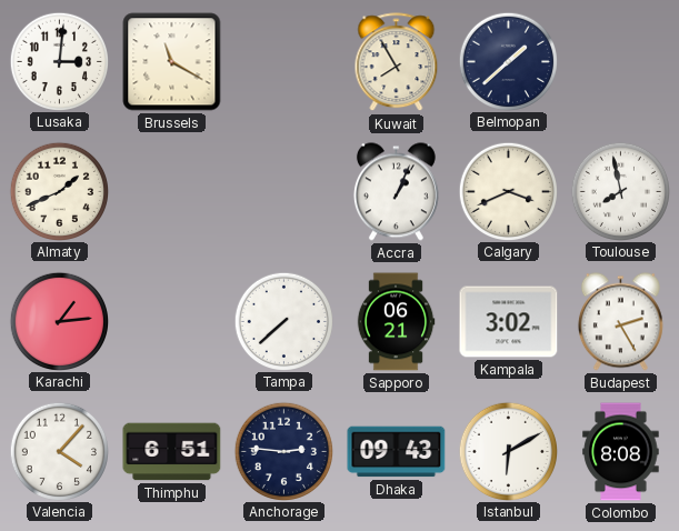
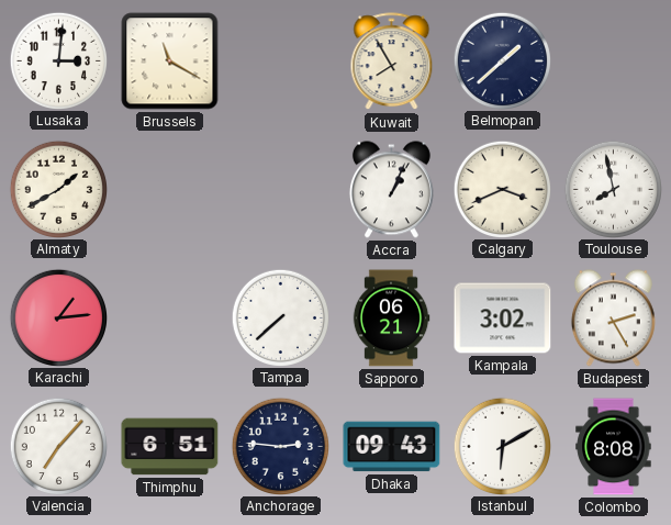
Almaty: 1:41 -> 1:40
Valencia: 4:07 -> 7:07
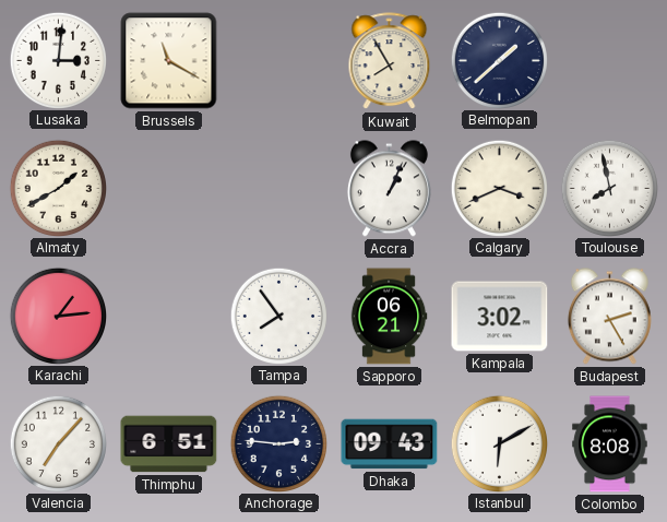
Tampa: 7:38 -> 7:54
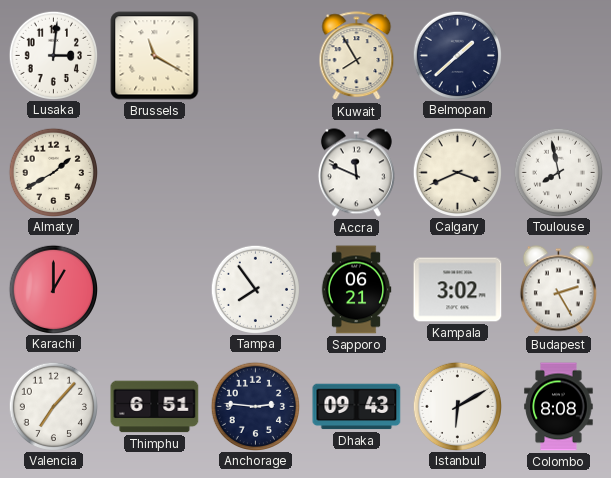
Accra: 1:04 -> 11:49
Karachi: 1:14 -> 1:00
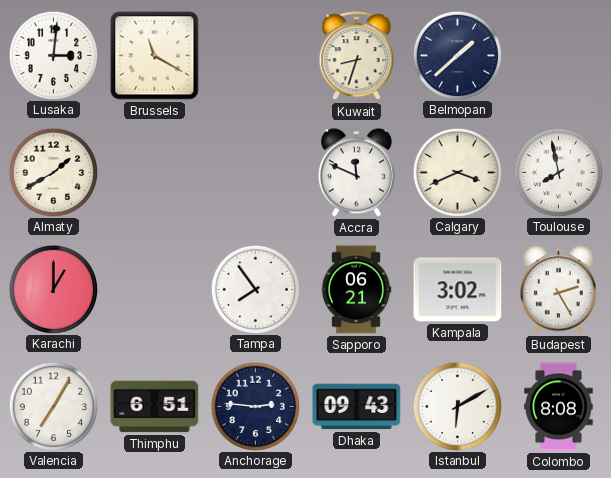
Kuwait: 7:55 -> 8:33
Valencia: 7:07 -> 7:05
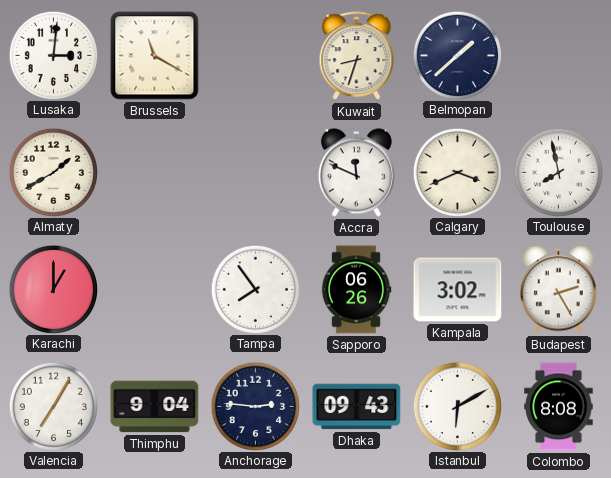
Sapporo: 06:21 -> 06:26
Thimphu: 6:51 -> 9:04
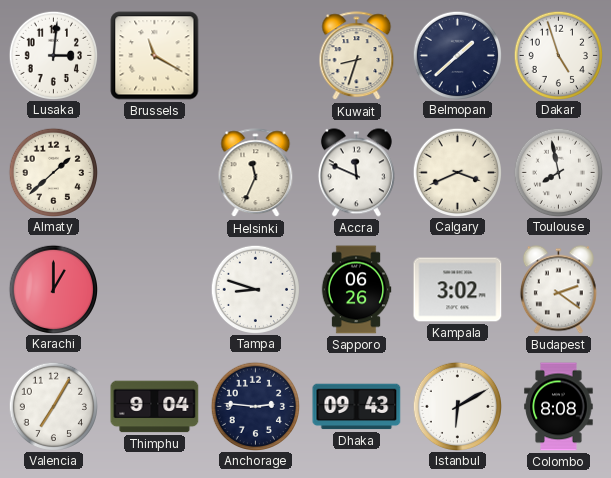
Dakar: none -> 4:57
Almaty: 1:40 -> 1:38
Helsinki: none -> 11:34
Tampa: 7:54 -> 8:48
Budapest: 2:25 -> 2:21
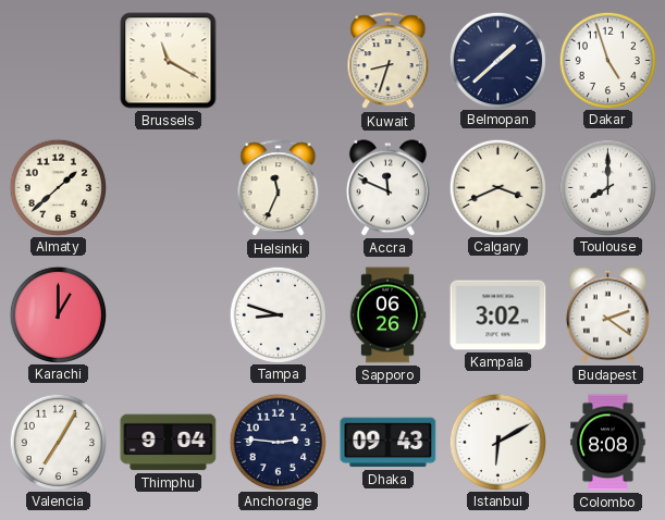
Lusaka: 3:01 -> none
Toulouse: 7:58 -> 8:00
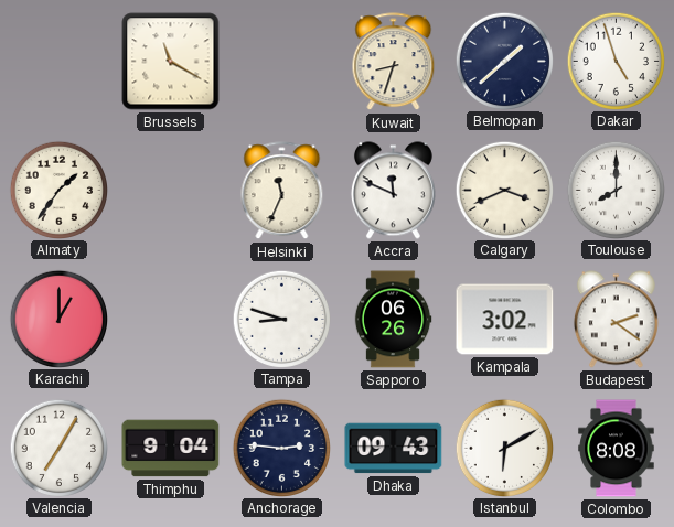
Almaty: 1:38 -> 1:36
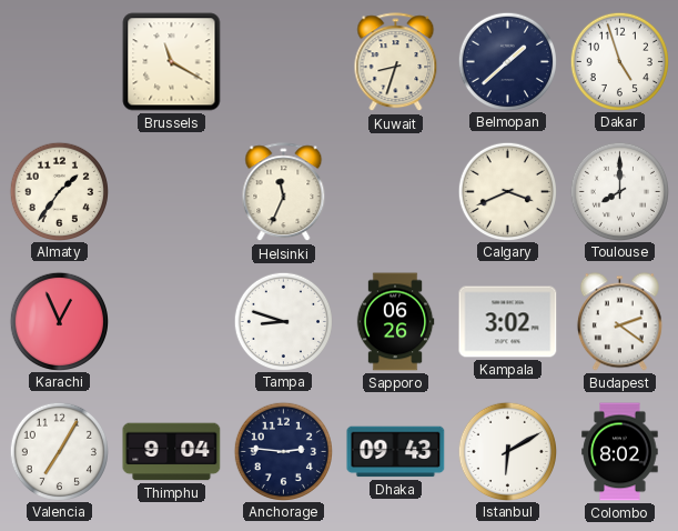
Accra: 11:49 -> none
Karachi: 1:00 -> 12:56
Colombo: 8:08 -> 8:02
